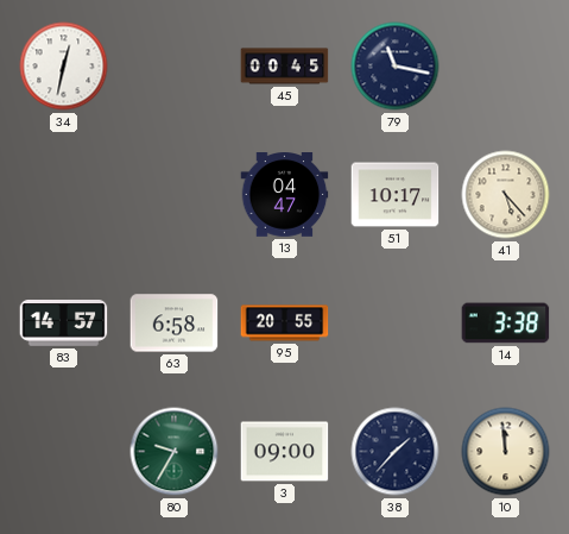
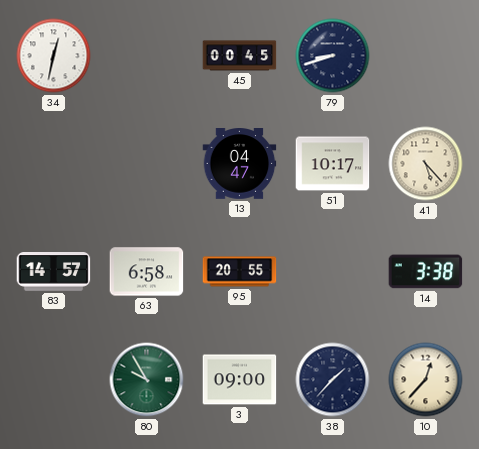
79: 11:17 -> 8:42
80: 9:35 -> 9:55
10: 11:59 -> 12:37
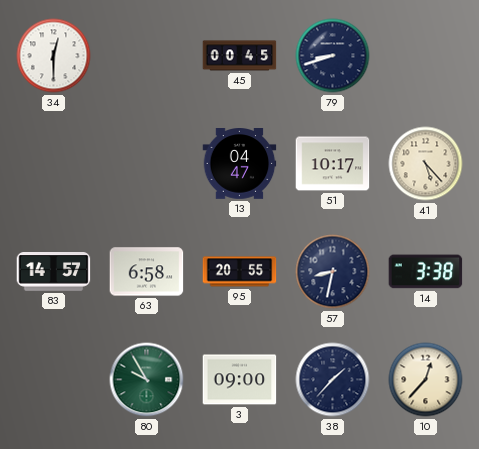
34: 12:32 -> 12:30
57: none -> 8:32
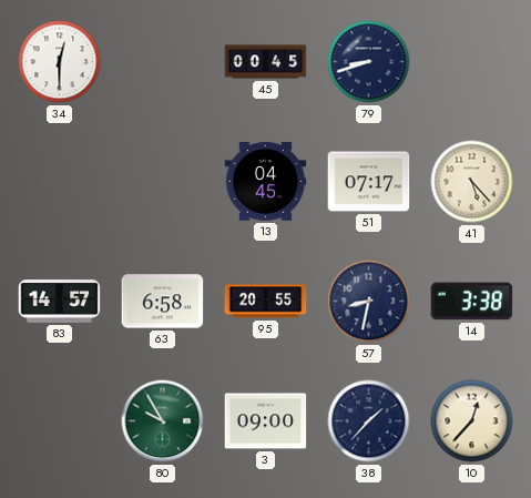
13: 04:47 -> 04:45
51: 10:17 -> 07:17
